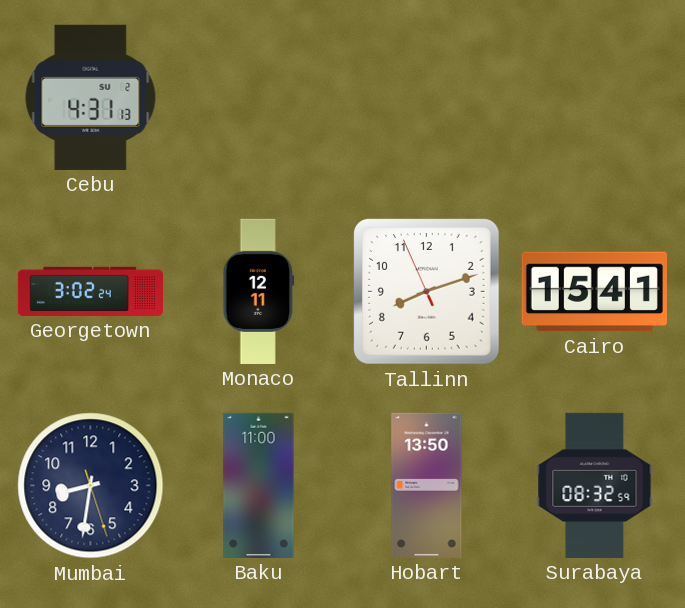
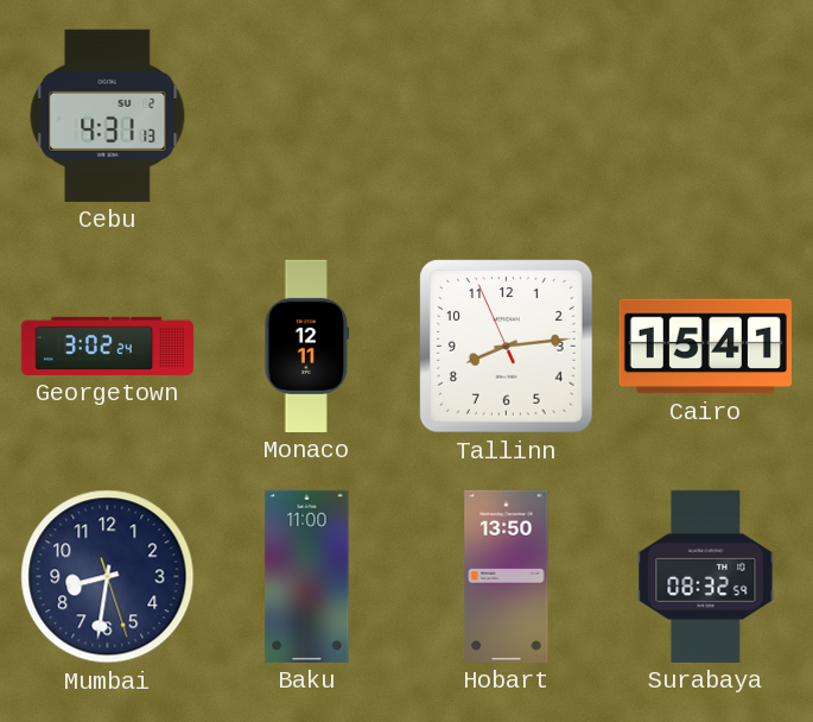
Tallinn: 8:11 -> 8:13
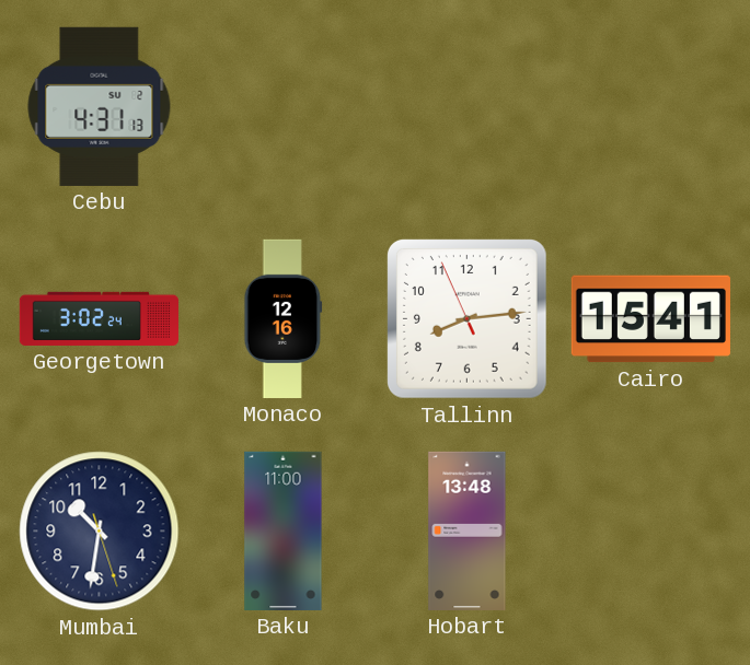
Monaco: 12:11 -> 12:16
Mumbai: 8:31 -> 10:31
Hobart: 13:50 -> 13:48
Surabaya: 08:32 -> none
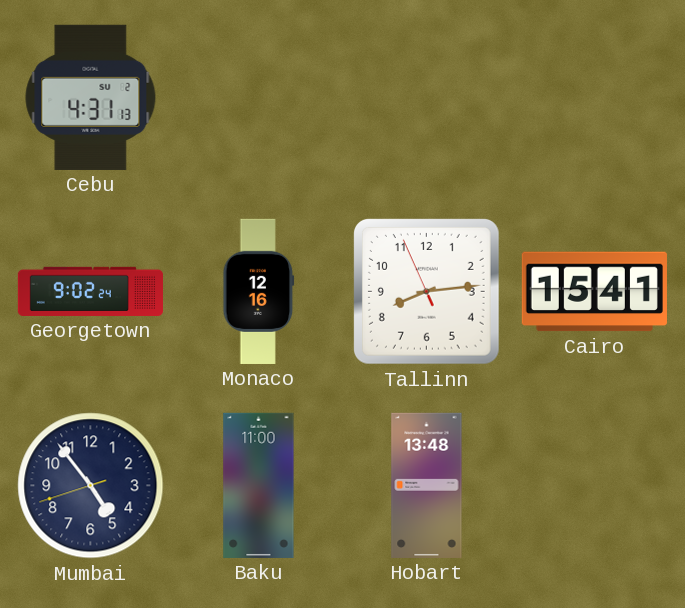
Georgetown: 3:02 -> 9:02
Mumbai: 10:31 -> 4:53
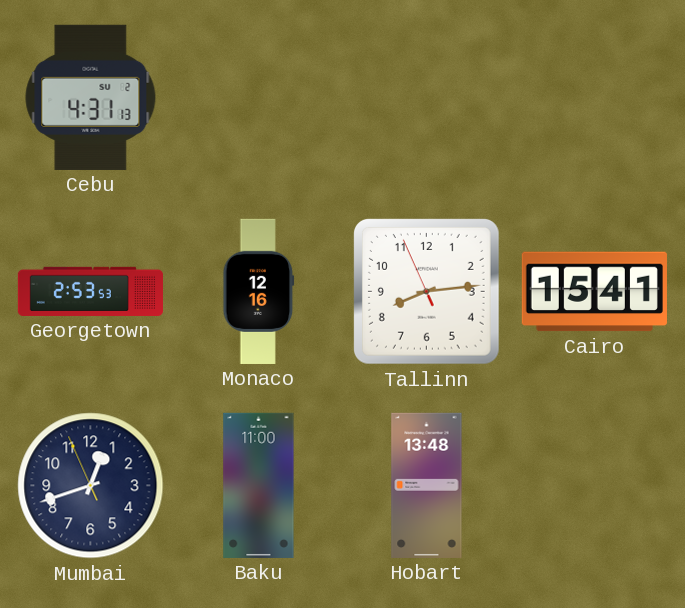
Georgetown: 9:02 -> 2:53
Mumbai: 4:53 -> 12:41
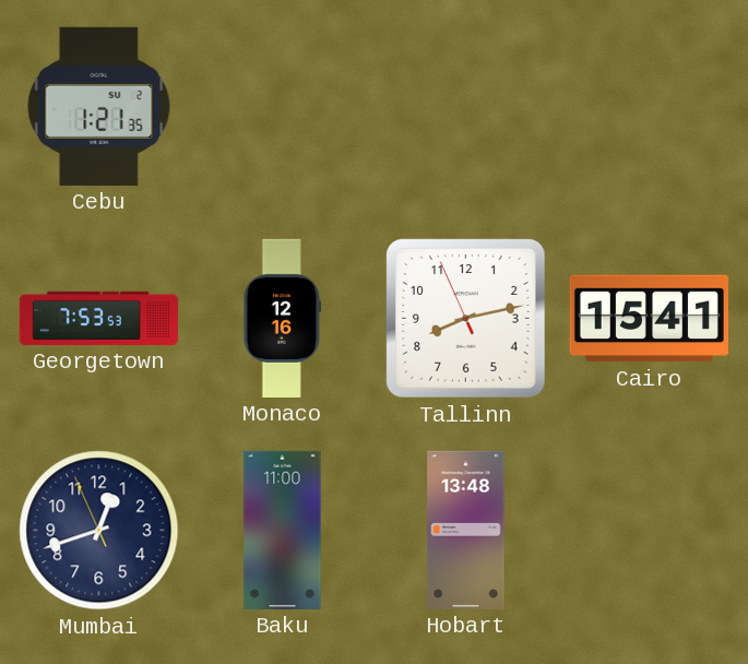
Cebu: 4:31 -> 1:21
Georgetown: 2:53 -> 7:53
Tallinn: 8:13 -> 8:12
